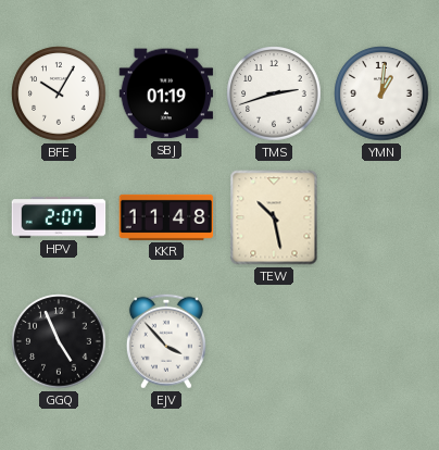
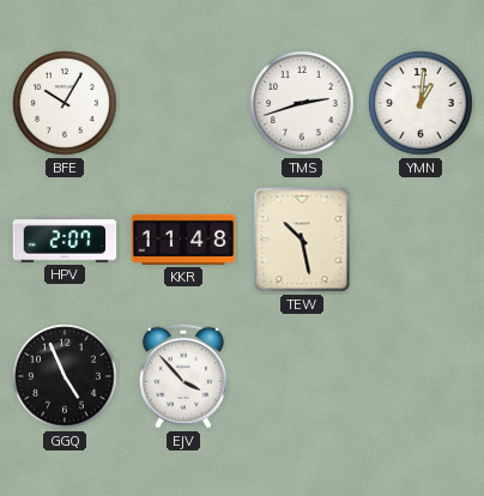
SBJ: 01:19 -> none
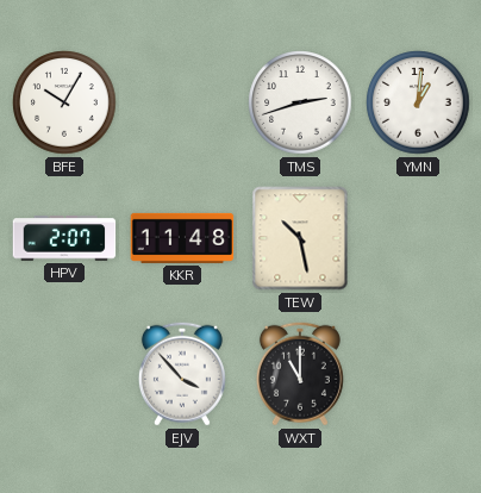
GGQ: 4:56 -> none
WXT: none -> 11:00
